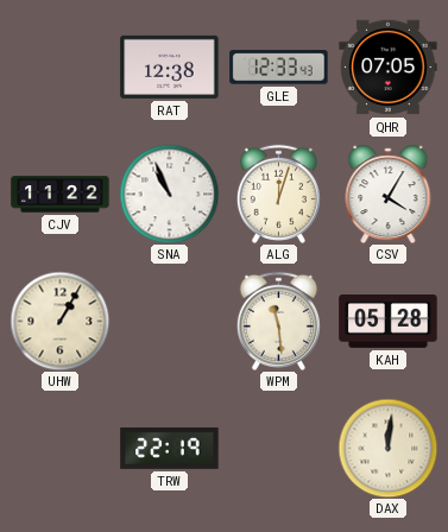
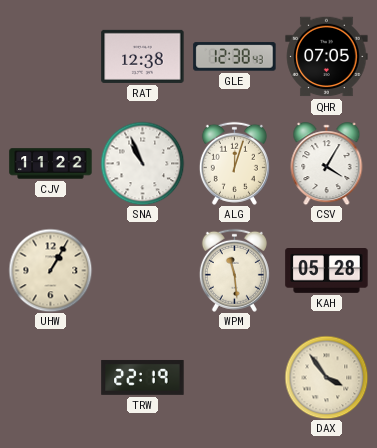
GLE: 12:33 -> 12:38
DAX: 12:01 -> 3:54
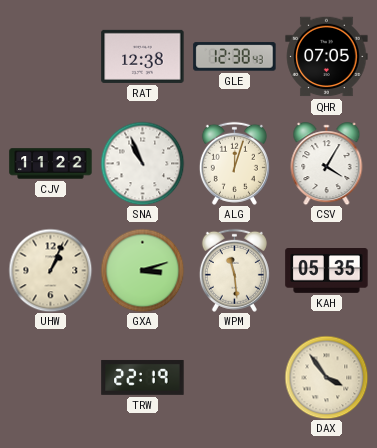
UHW: 1:05 -> 1:04
GXA: none -> 3:12
KAH: 05:28 -> 05:35
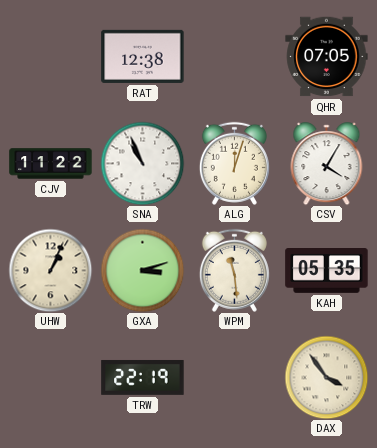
GLE: 12:38 -> none
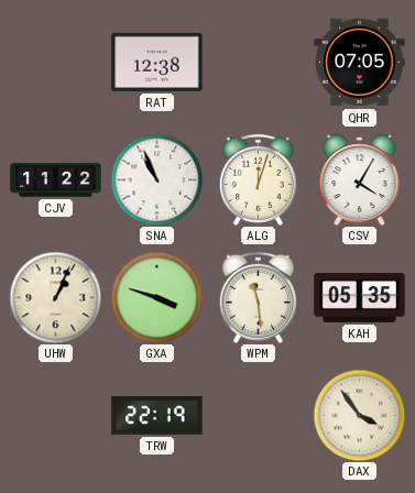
GXA: 3:12 -> 3:48
